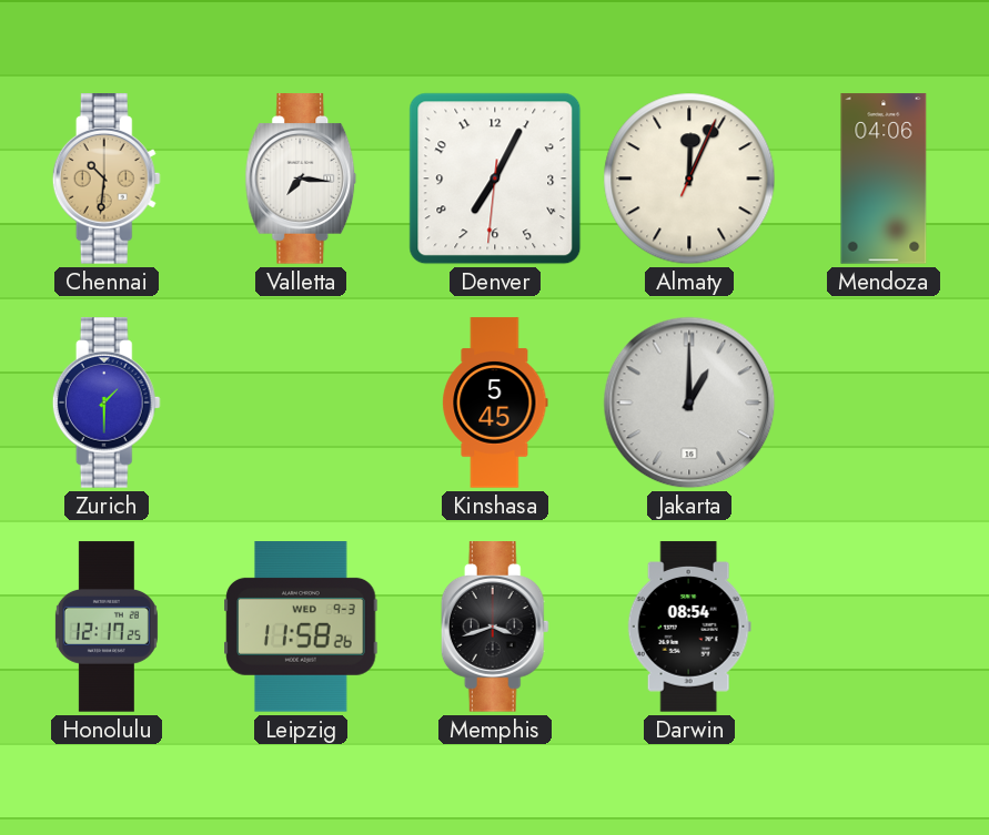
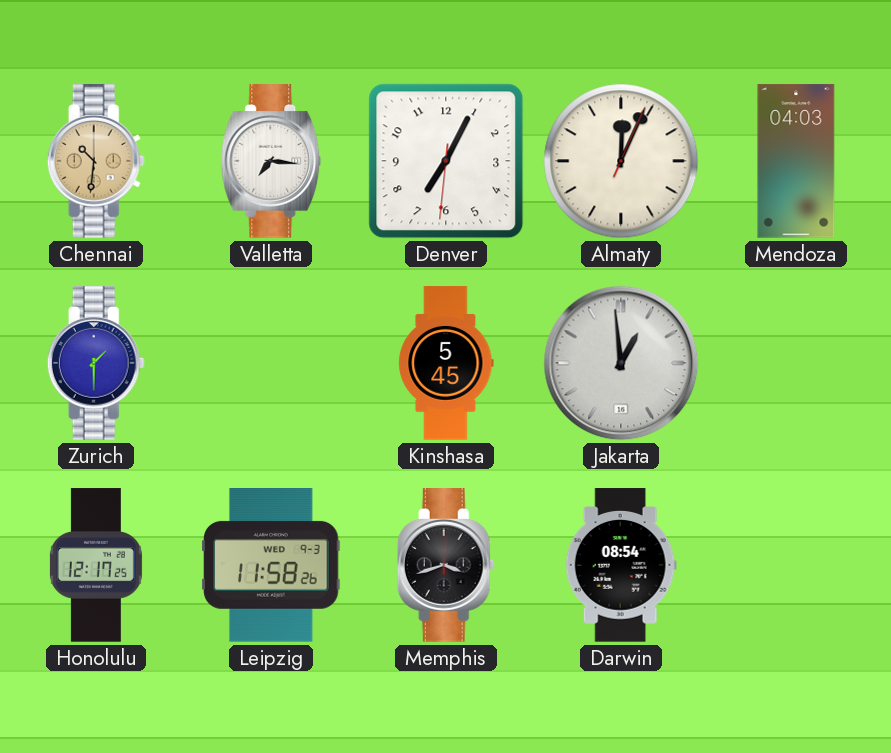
Mendoza: 04:06 -> 04:03
Jakarta: 1:00 -> 12:59
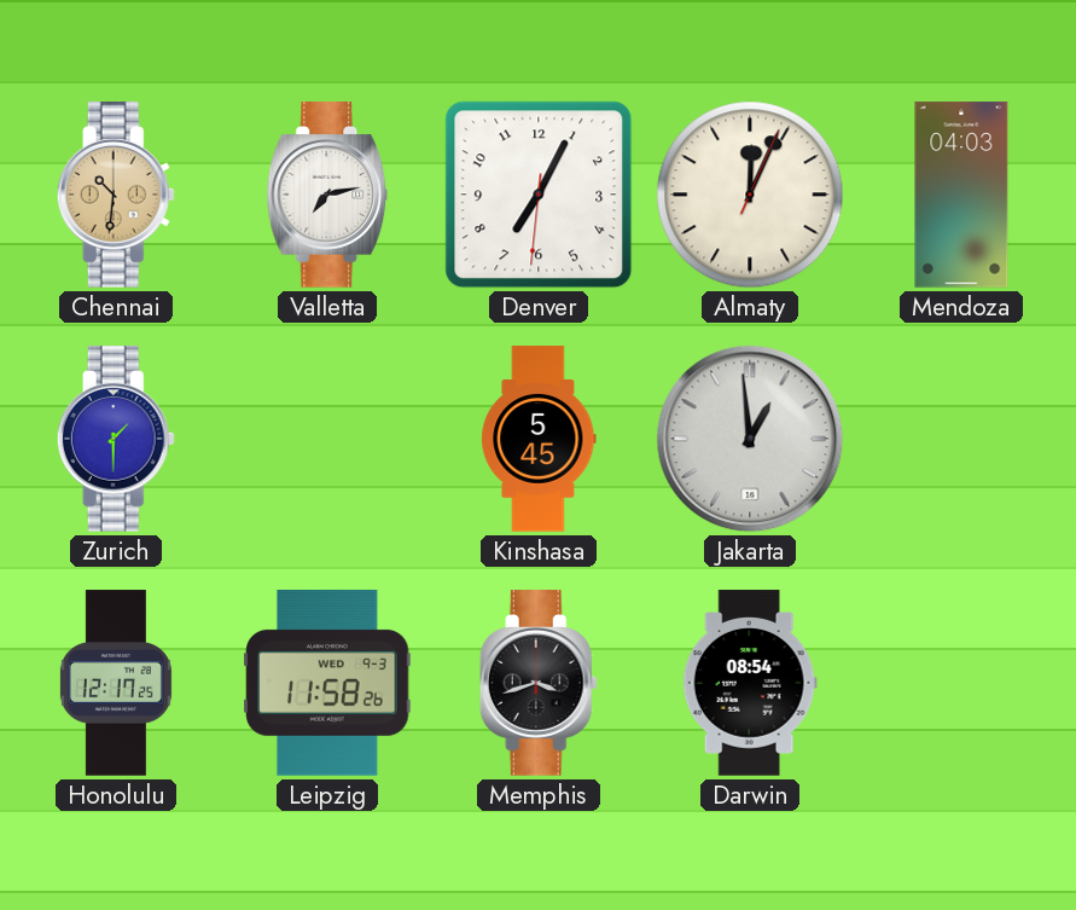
Valletta: 7:16 -> 7:13
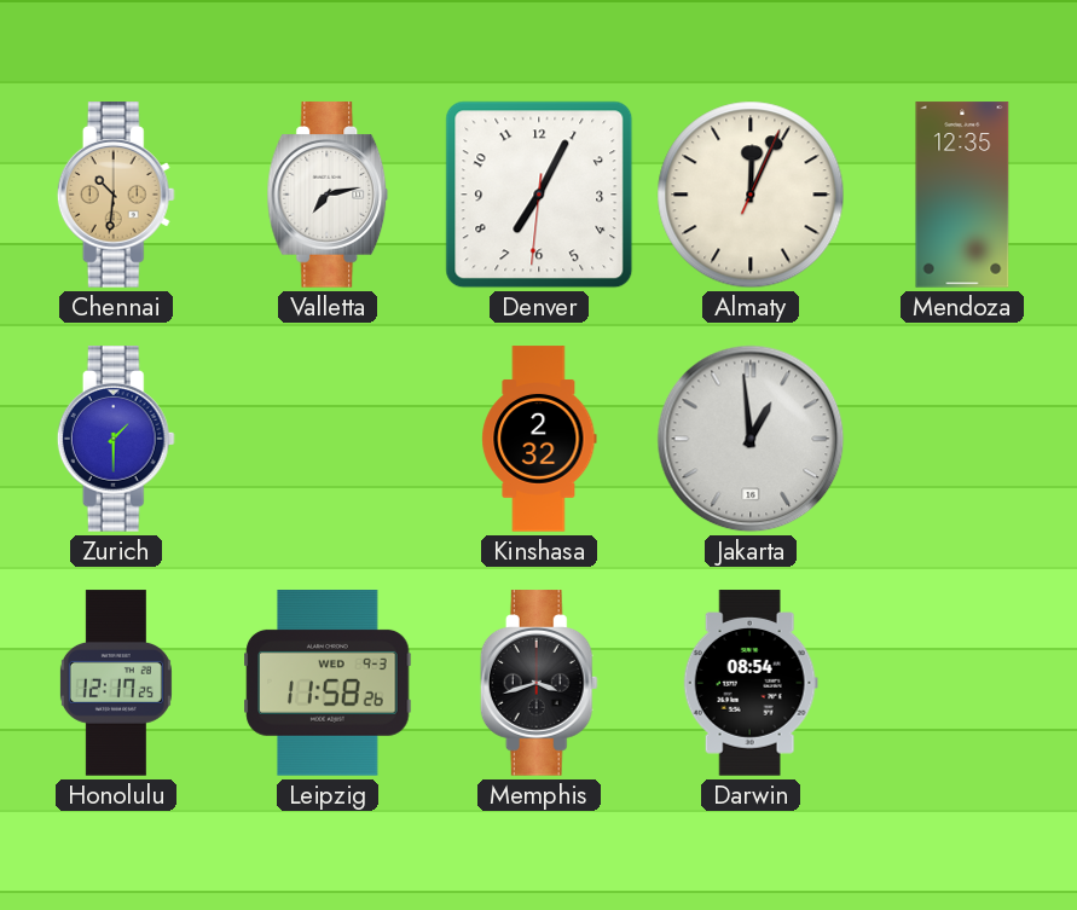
Mendoza: 04:03 -> 12:35
Kinshasa: 5:45 -> 2:32
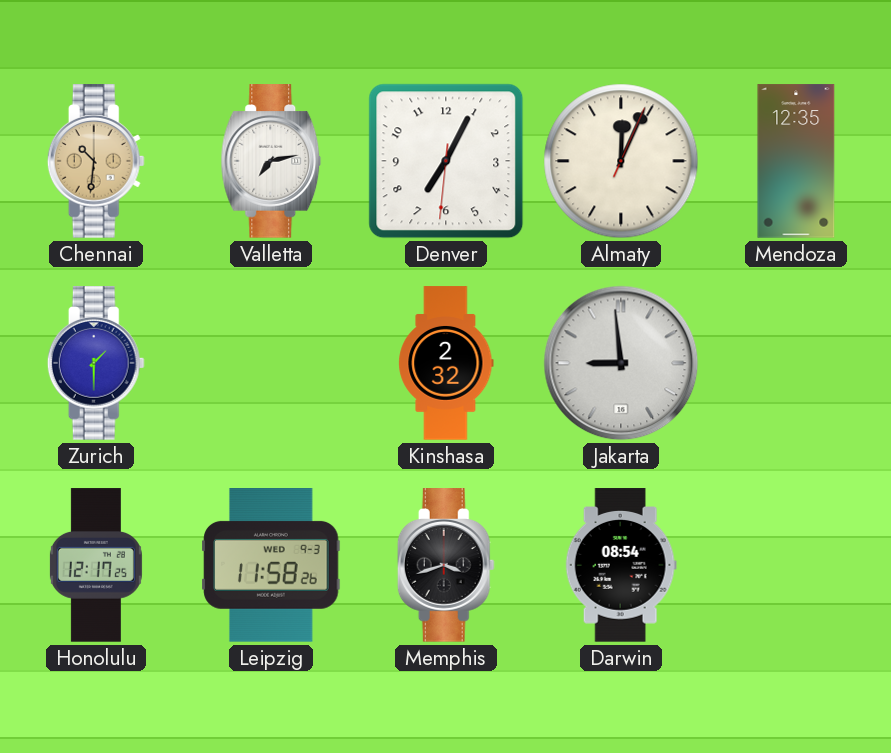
Jakarta: 12:59 -> 8:59
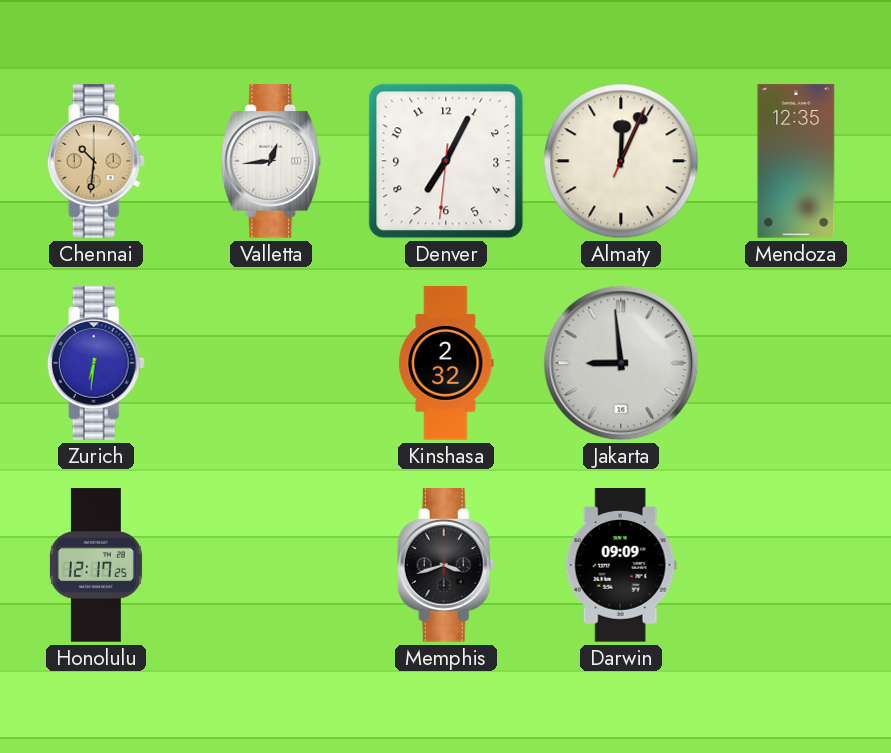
Valletta: 7:13 -> 12:44
Zurich: 1:30 -> 6:31
Leipzig: 11:58 -> none
Darwin: 08:54 -> 09:09
